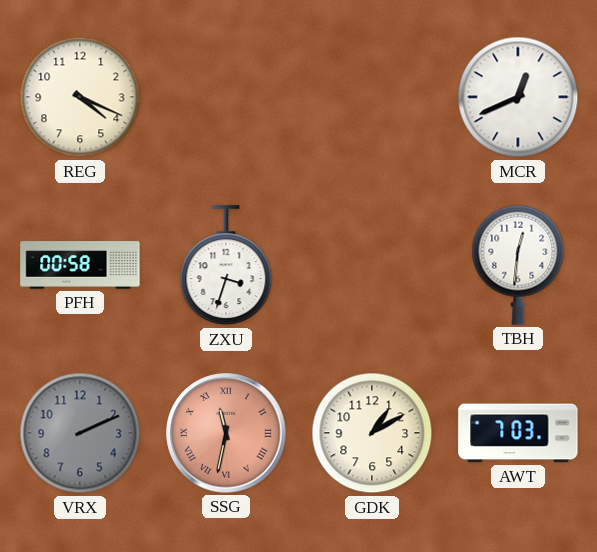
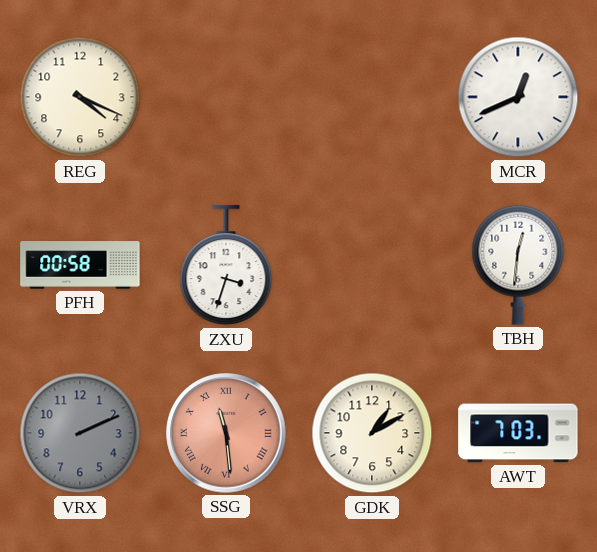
SSG: 11:32 -> 11:29
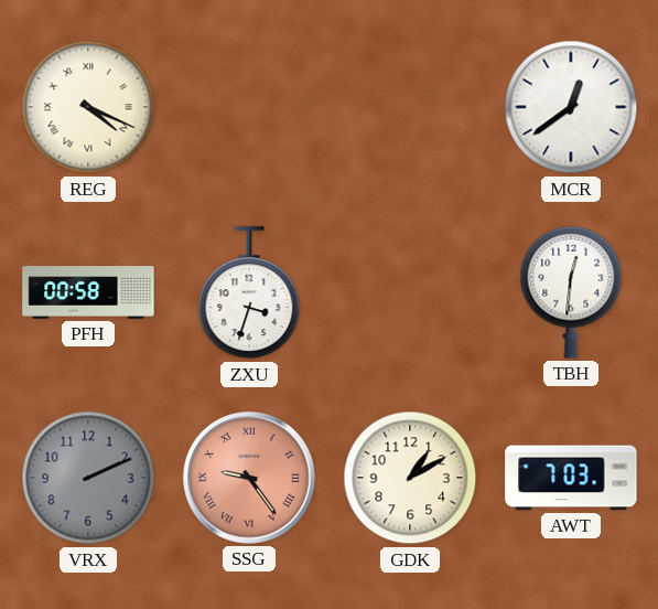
REG numerals: Arabic -> Roman
MCR: 12:41 -> 12:39
SSG: 11:29 -> 9:24
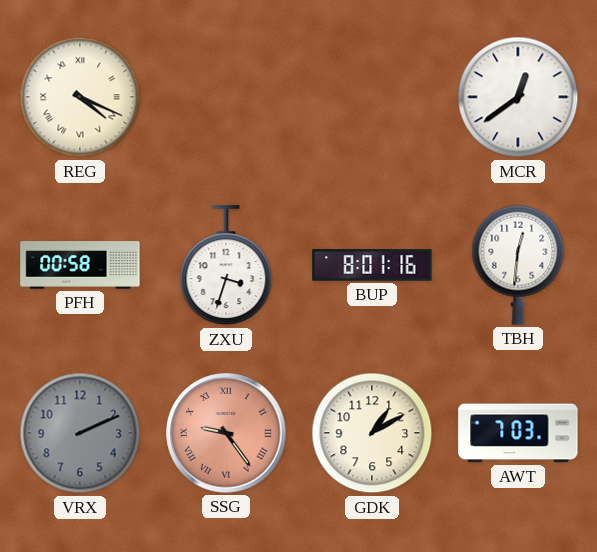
BUP: none -> 8:01
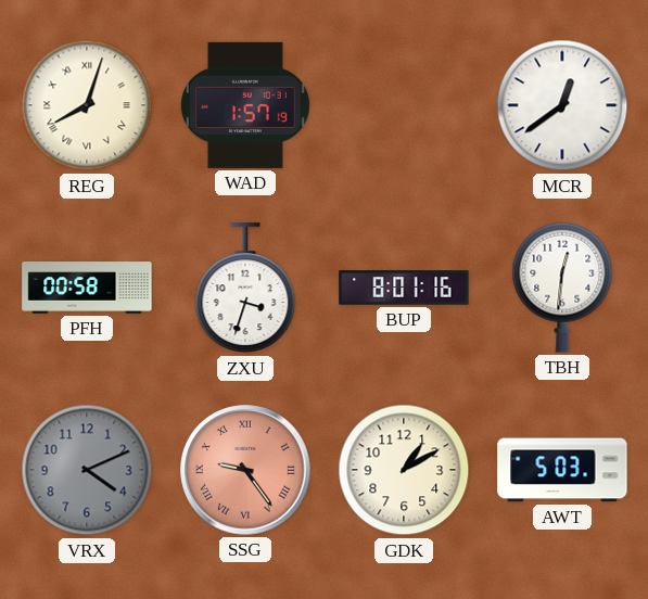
REG: 4:19 -> 8:03
WAD: none -> 1:57
VRX: 2:11 -> 4:11
AWT: 7:03 -> 5:03
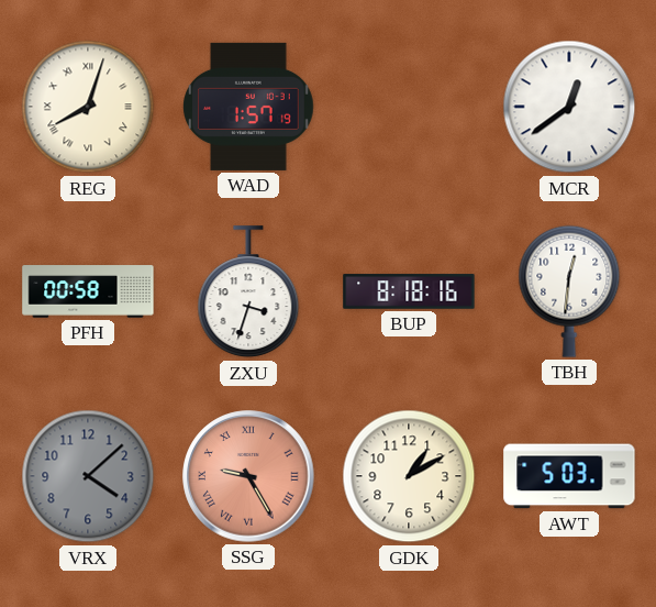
BUP: 8:01 -> 8:18
VRX: 4:11 -> 4:08
SSG: 9:24 -> 9:25
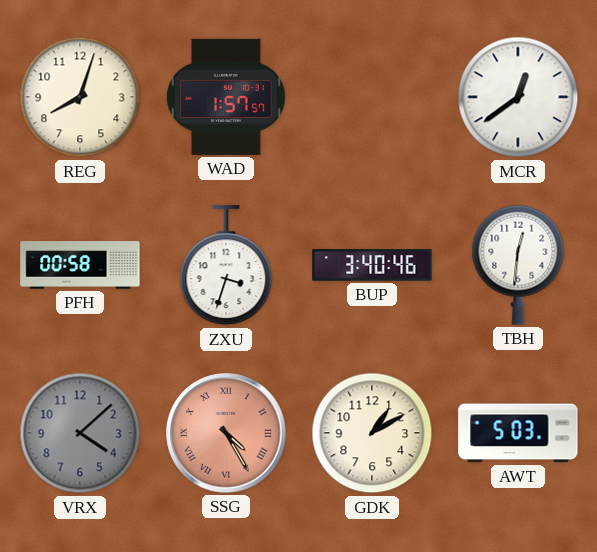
REG numerals: Roman -> Arabic
WAD: 1:57:19 -> 1:57:57
BUP: 8:18 -> 3:40
SSG: 9:25 -> 4:25
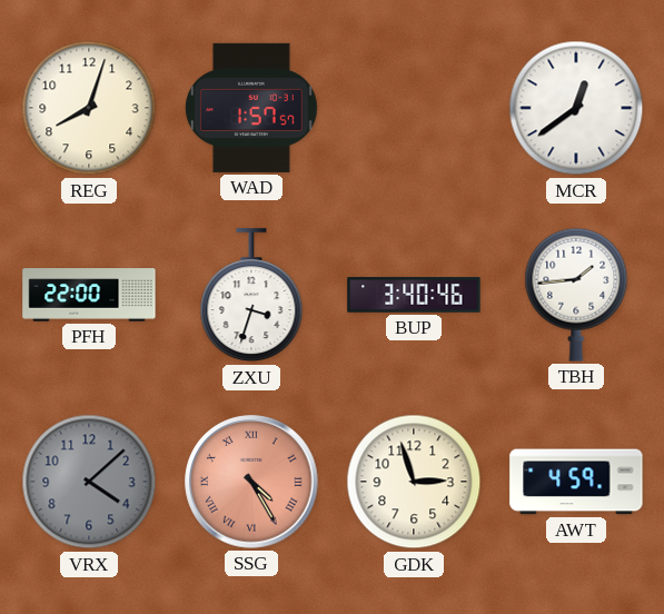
PFH: 00:58 -> 22:00
TBH: 12:31 -> 1:44
GDK: 1:10 -> 2:57
AWT: 5:03 -> 4:59
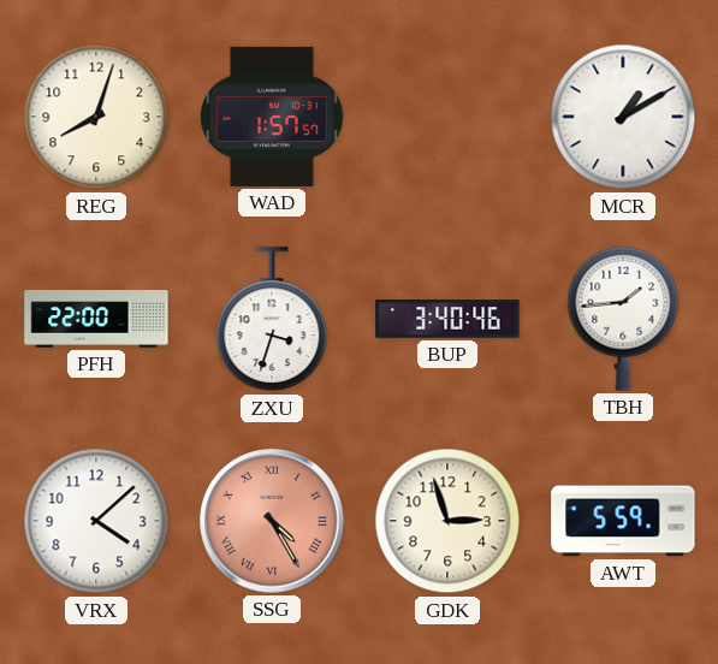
MCR: 12:39 -> 1:10
VRX dial: grey -> white
AWT: 4:59 -> 5:59
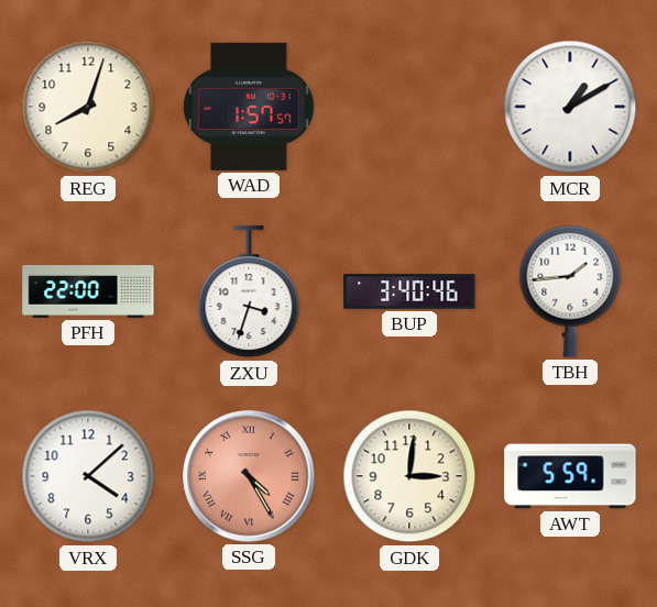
GDK: 2:57 -> 3:01
